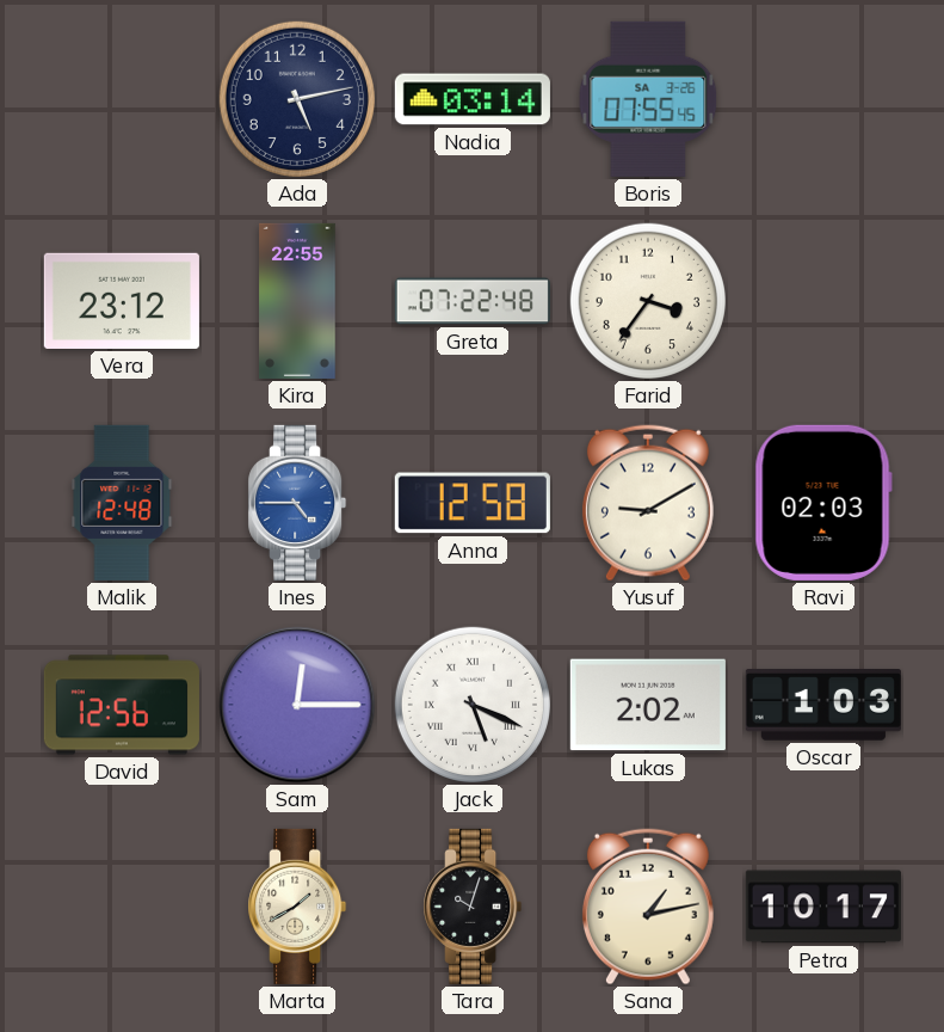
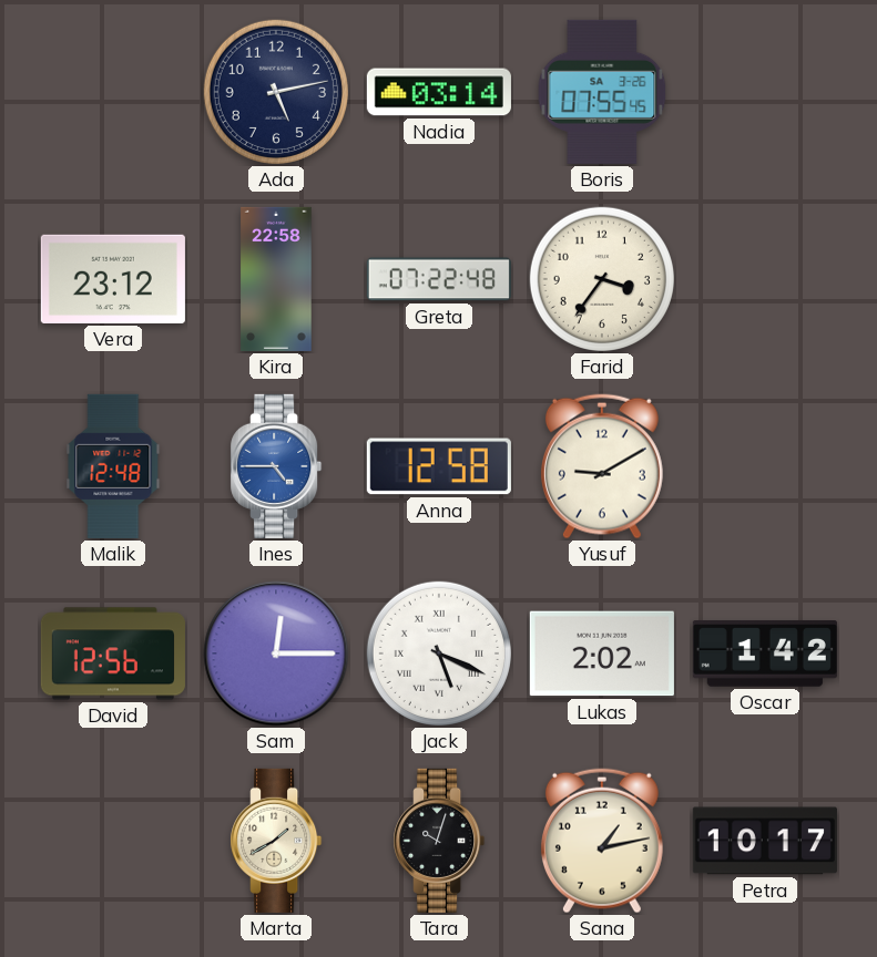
Kira: 22:55 -> 22:58
Ravi: 02:03 -> none
Oscar: 1:03 -> 1:42
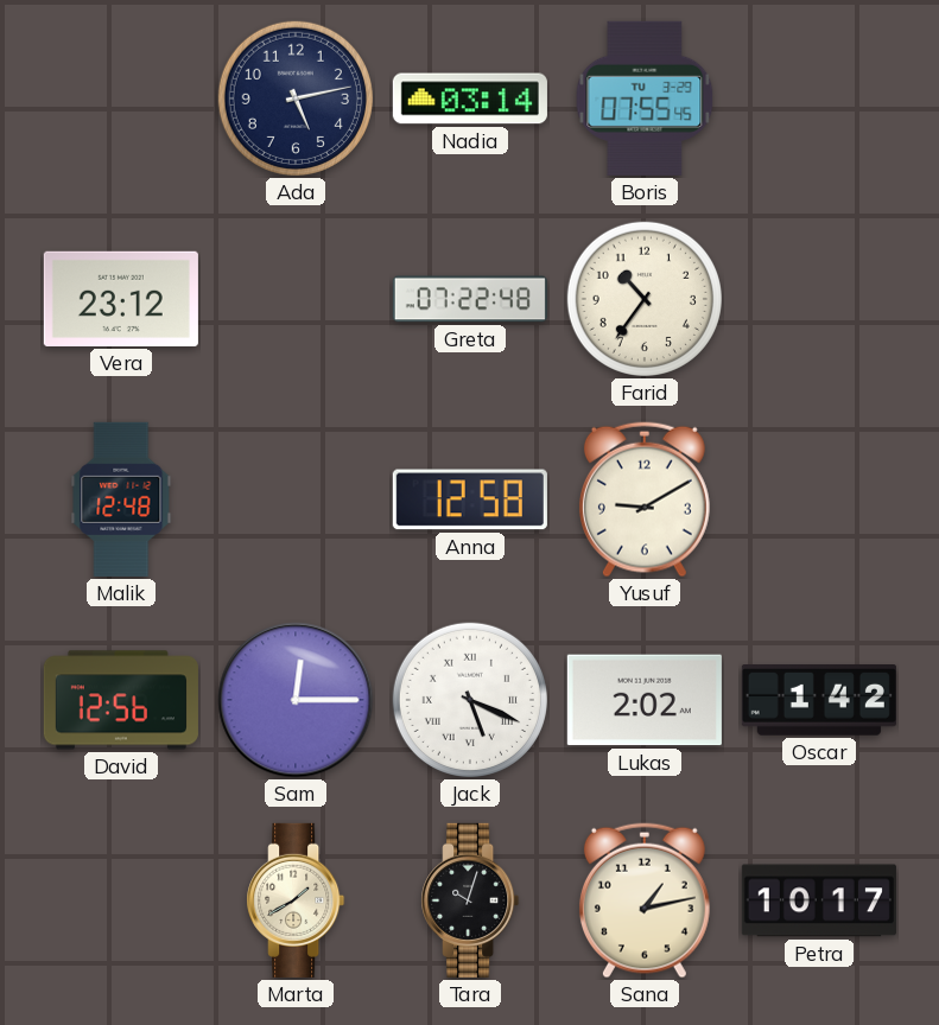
Boris date: SA 3-26 -> TU 3-29
Kira: 22:58 -> none
Farid: 3:36 -> 10:36
Ines: 4:45 -> none
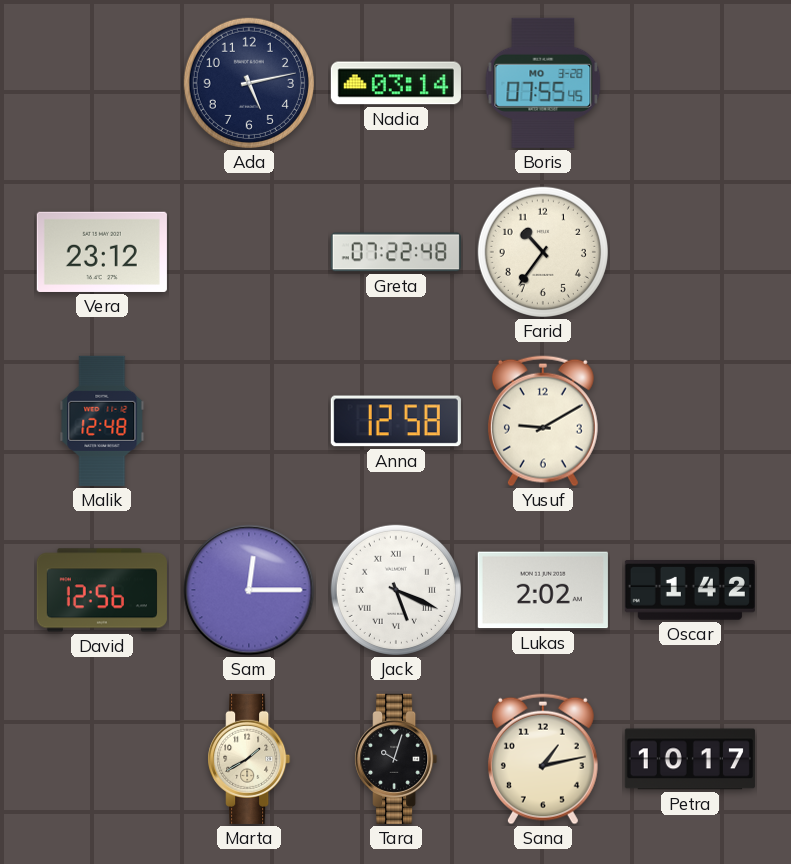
Boris date: TU 3-29 -> MO 3-28
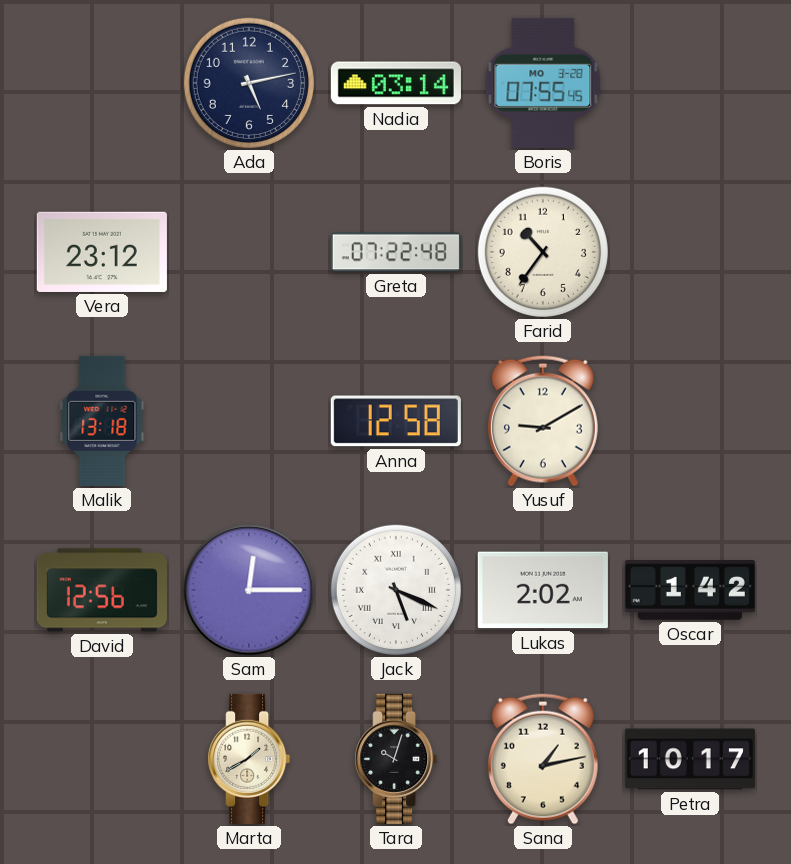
Malik: 12:48 -> 13:18
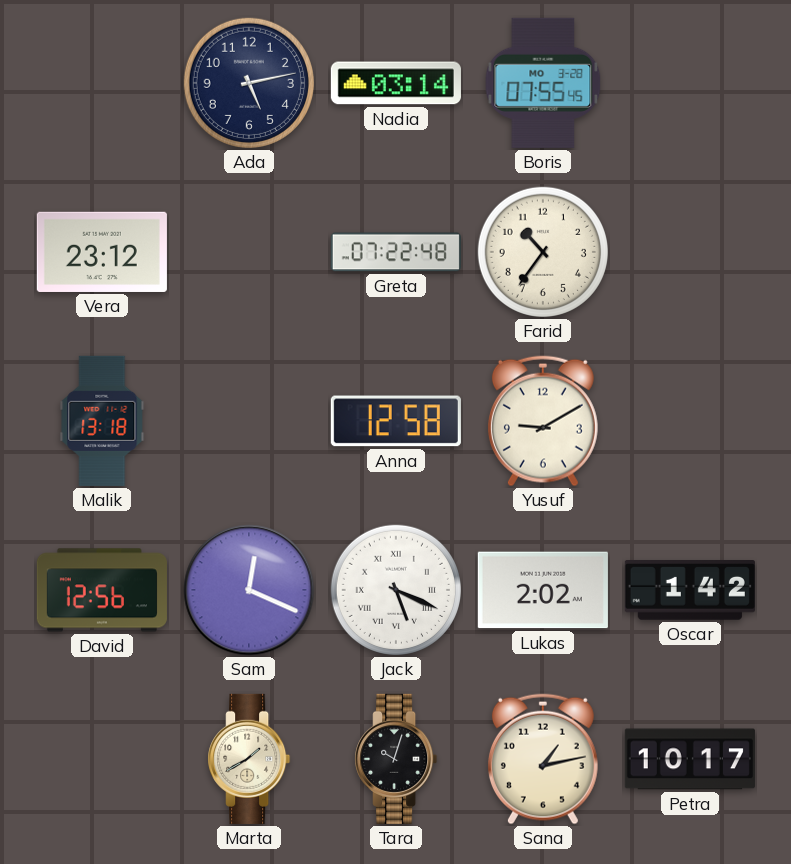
Sam: 12:15 -> 12:19
